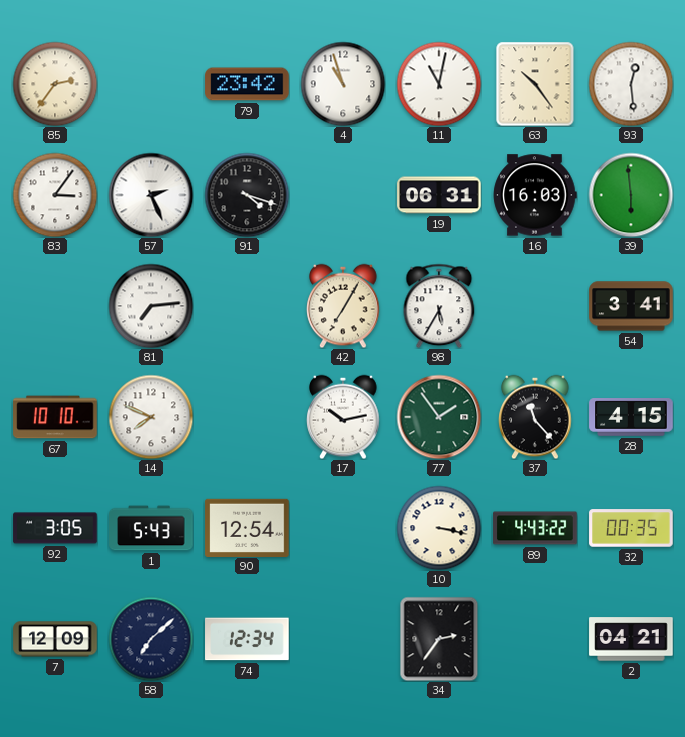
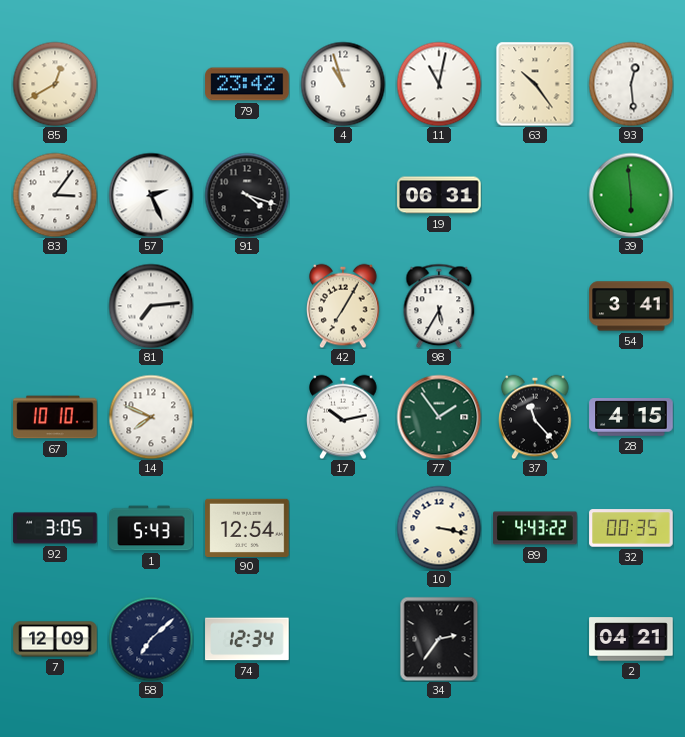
85: 2:36 -> 12:40
16: 16:03 -> none
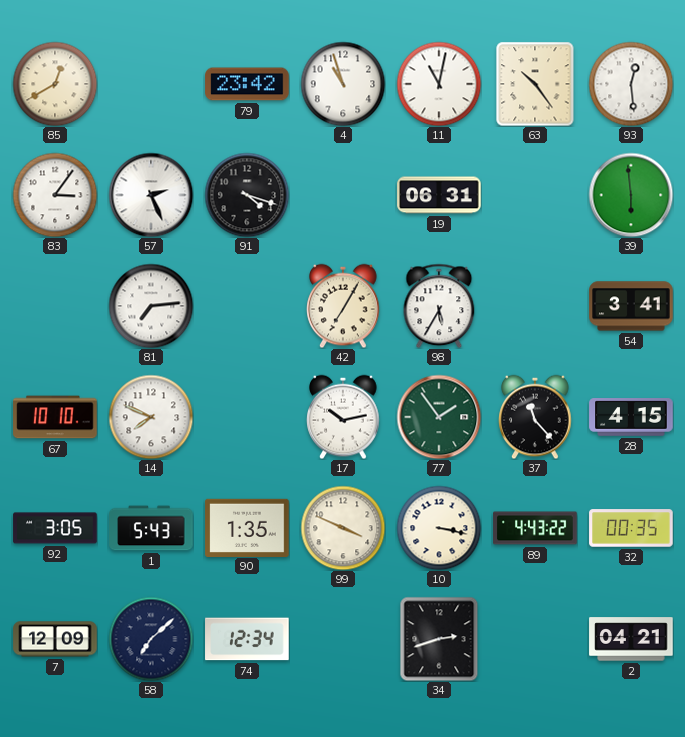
90: 12:54 -> 1:35
99: none -> 3:49
34: 2:36 -> 2:42
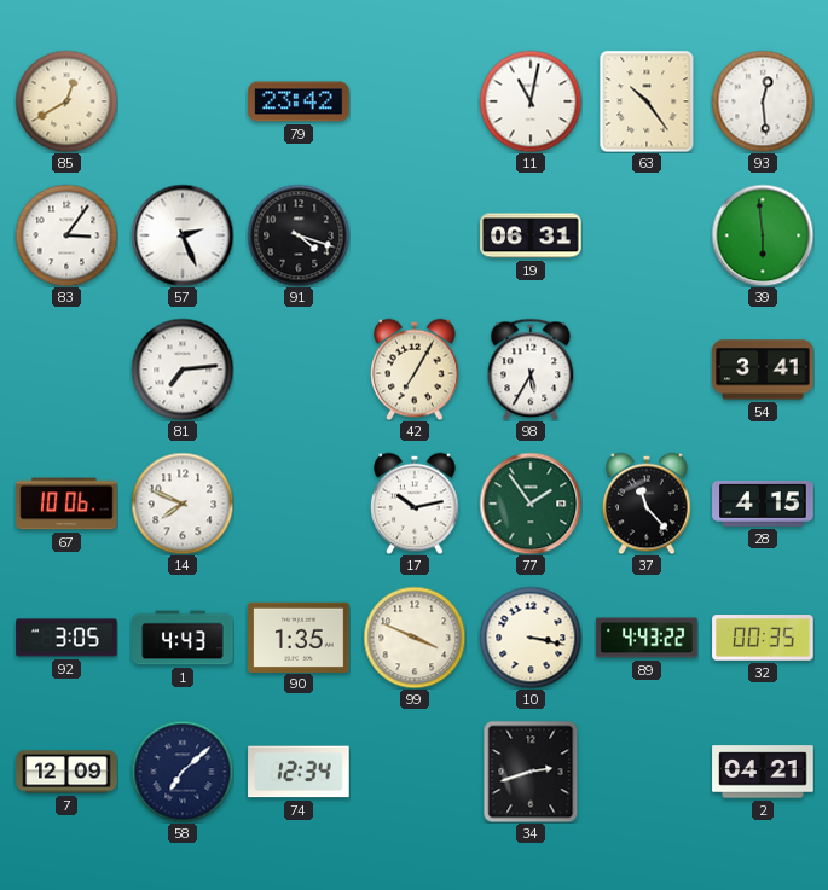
4: 10:57 -> none
67: 10:10 -> 10:06
1: 5:43 -> 4:43
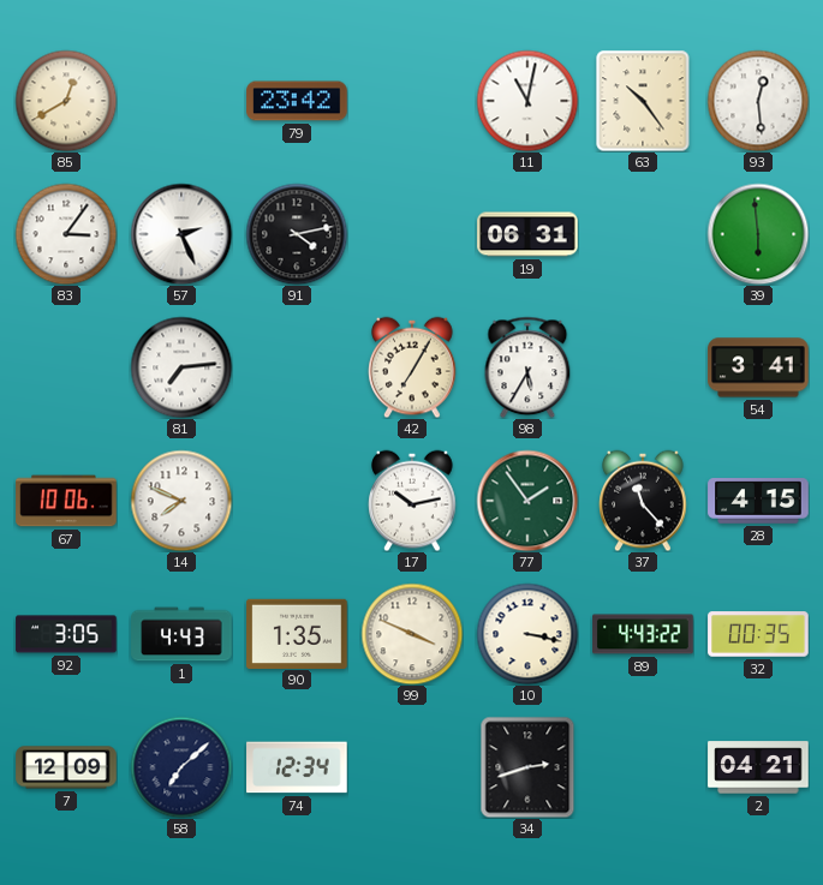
91: 4:18 -> 4:13
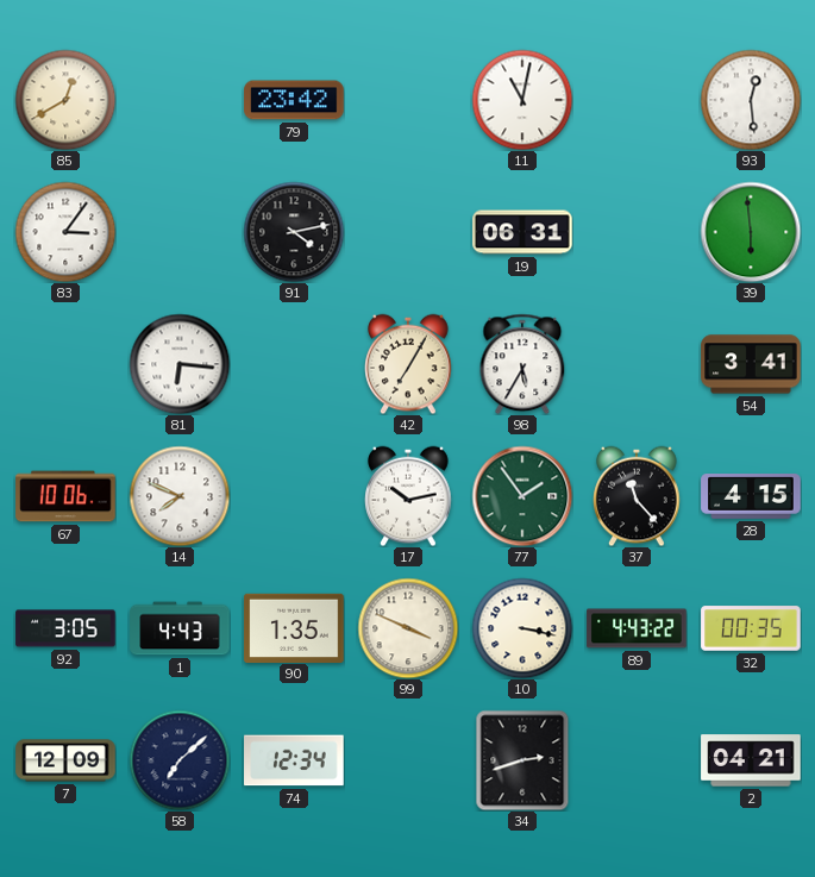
63: 10:24 -> none
57: 2:26 -> none
81: 7:14 -> 6:16
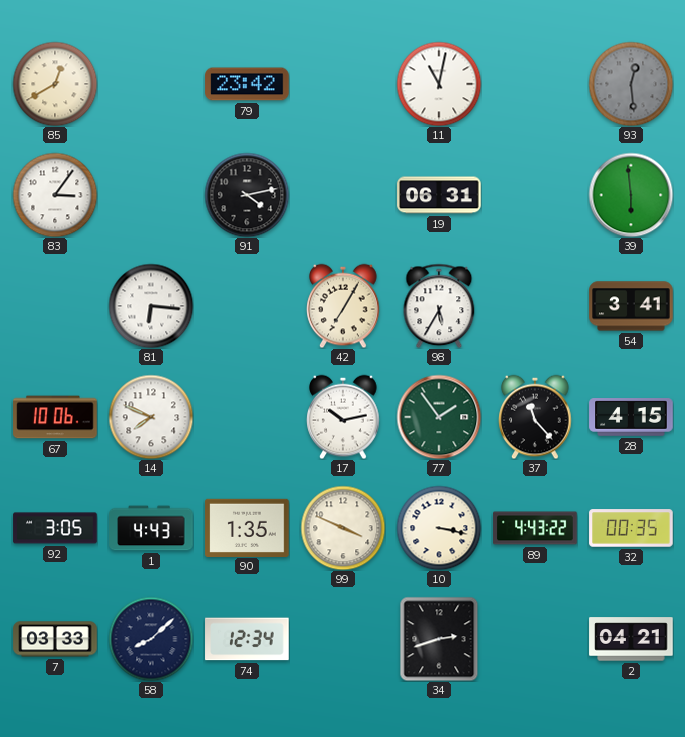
93 dial: white -> grey
7: 12:09 -> 03:33
58: 7:08 -> 8:08
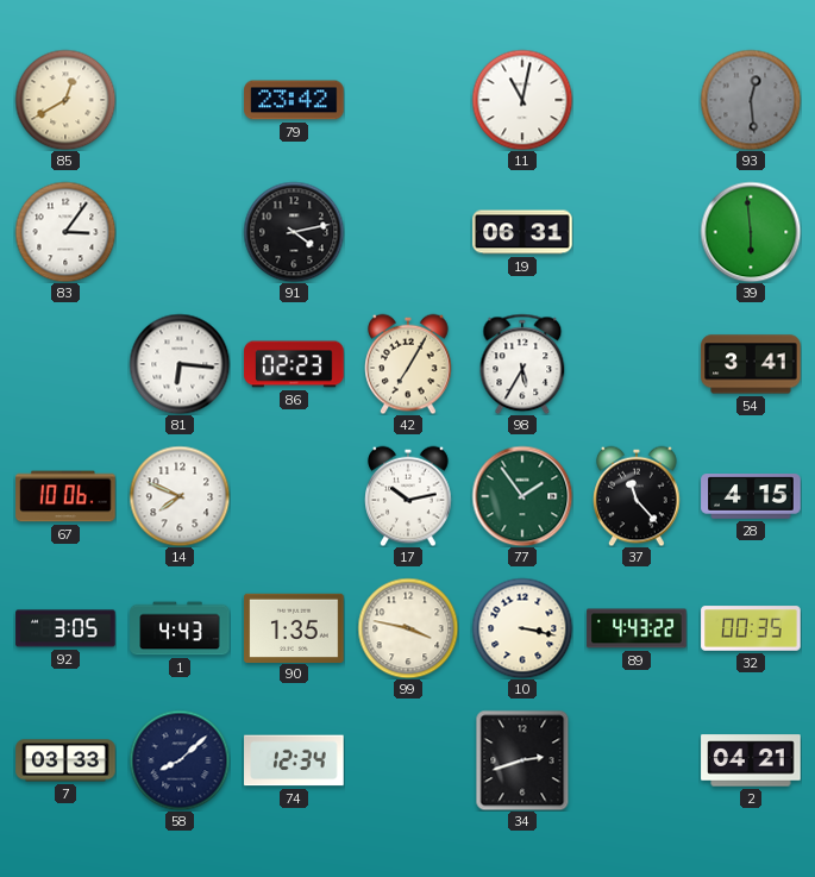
86: none -> 02:23
99: 3:49 -> 3:47
